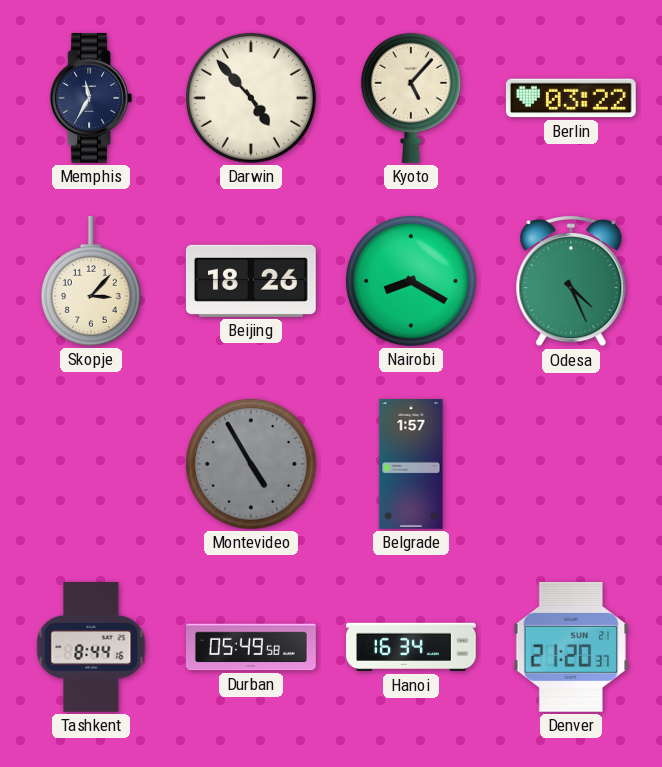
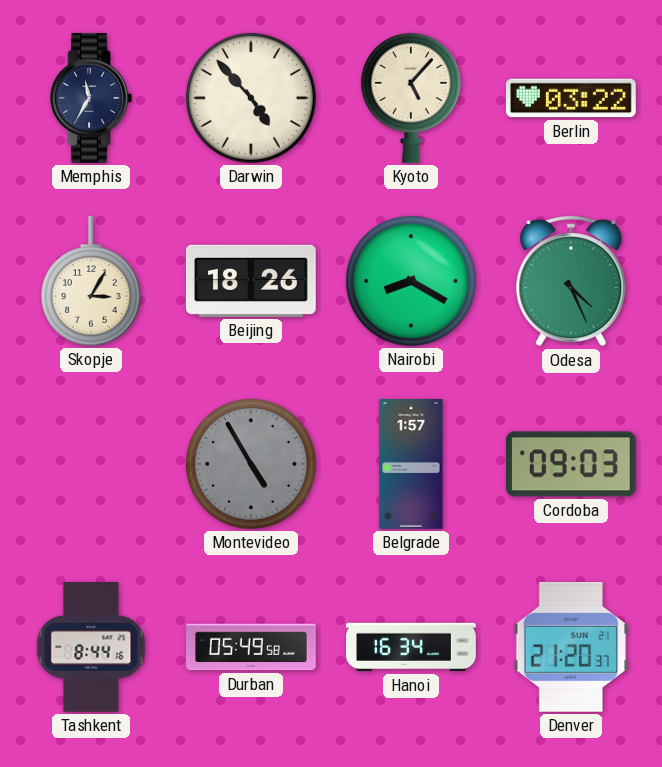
Skopje: 3:07 -> 3:05
Cordoba: none -> 09:03
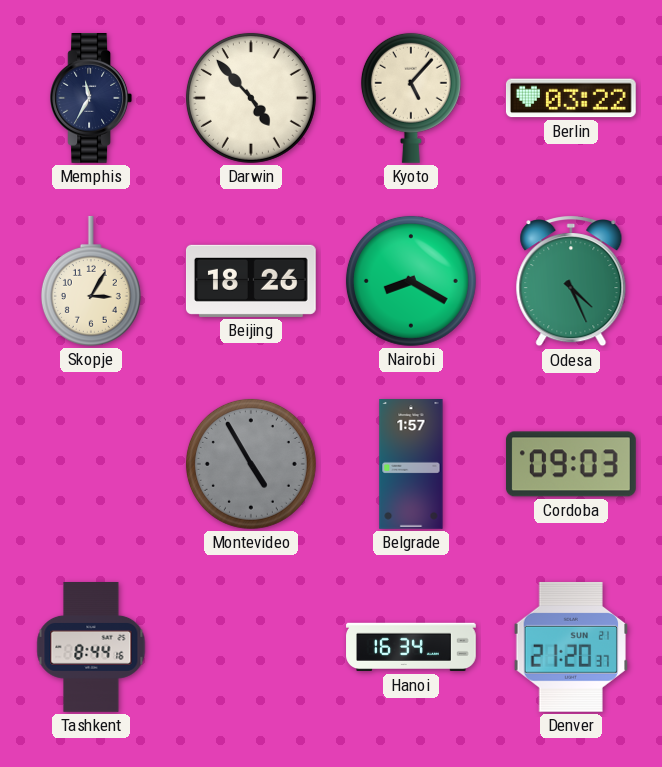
Durban: 05:49 -> none
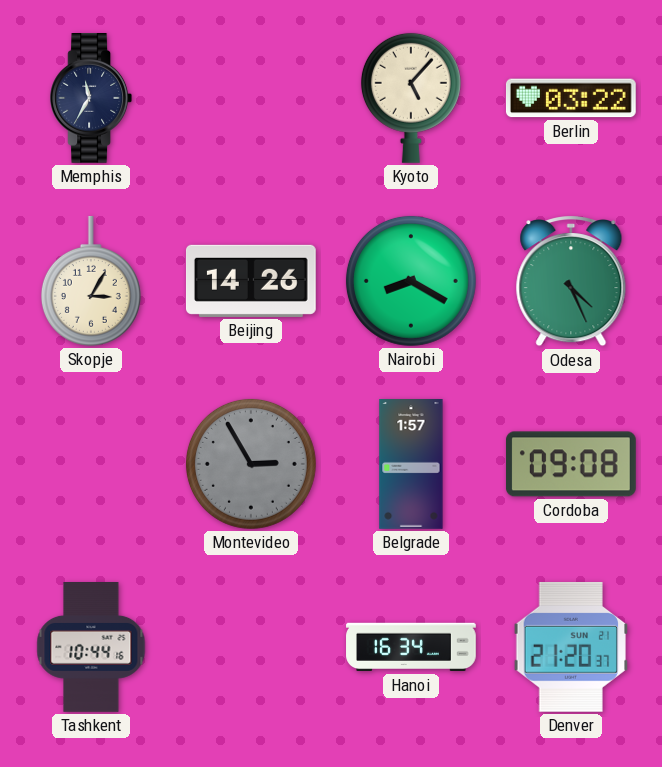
Darwin: 4:53 -> none
Beijing: 18:26 -> 14:26
Montevideo: 4:55 -> 2:55
Cordoba: 09:03 -> 09:08
Tashkent: 8:44 -> 10:44
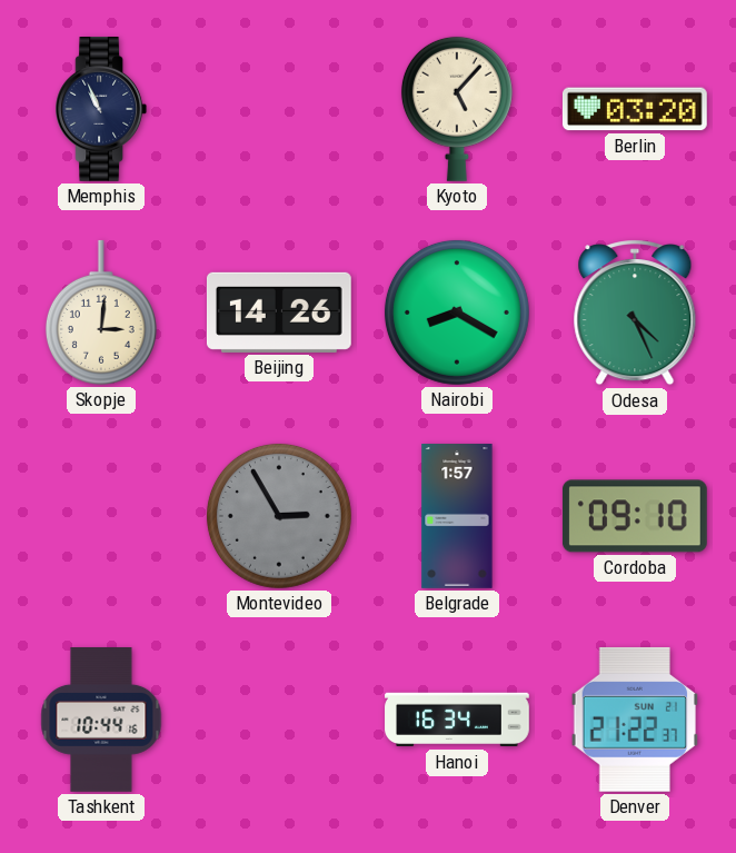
Memphis: 11:35 -> 10:56
Berlin: 03:22 -> 03:20
Skopje: 3:05 -> 3:01
Cordoba: 09:08 -> 09:10
Denver: 21:20 -> 21:22
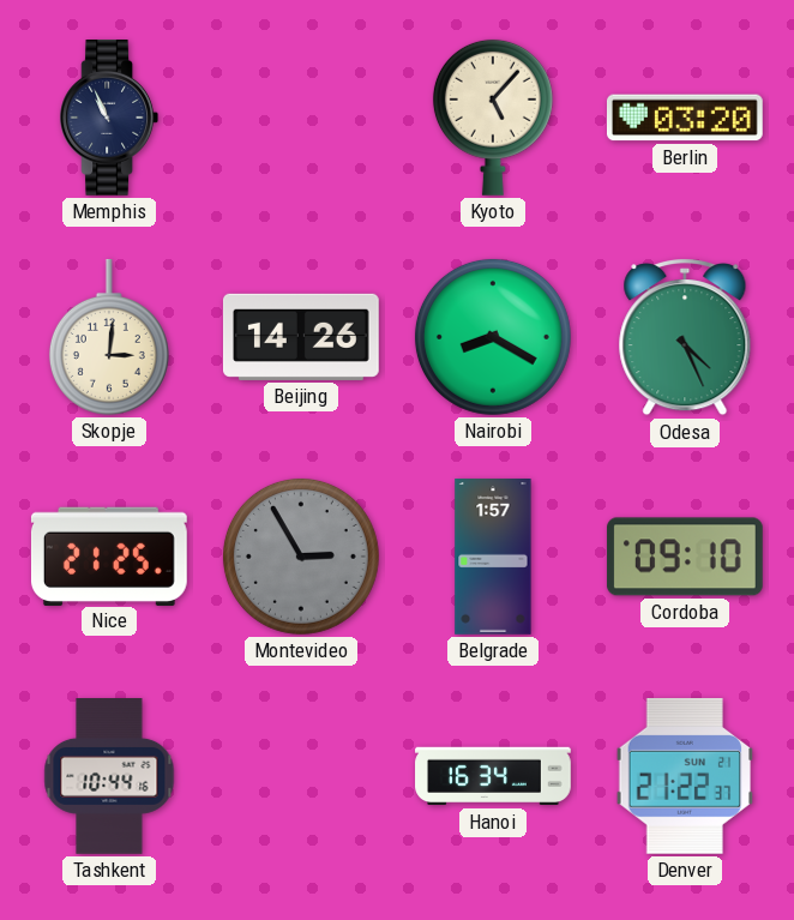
Nice: none -> 21:25
